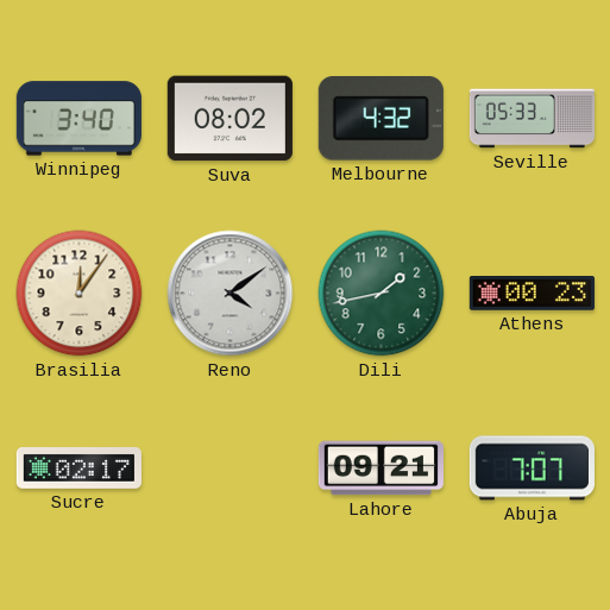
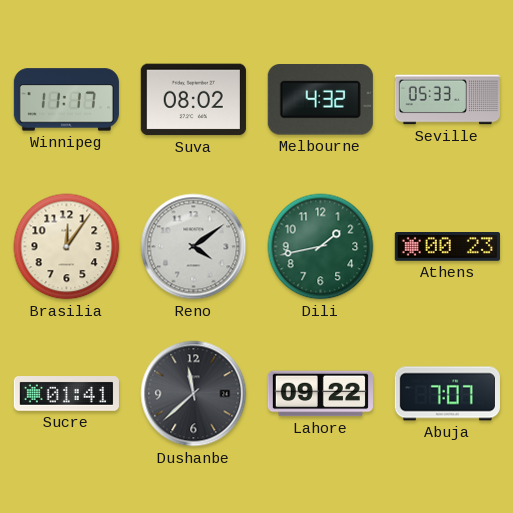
Winnipeg: 3:40 -> 11:17
Sucre: 02:17 -> 01:41
Dushanbe: none -> 11:38
Lahore: 09:21 -> 09:22
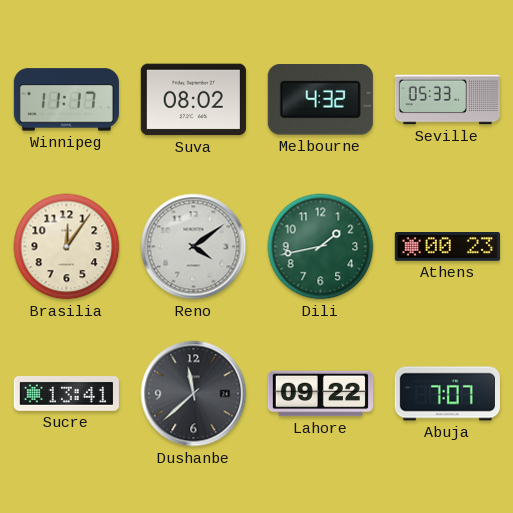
Sucre: 01:41 -> 13:41
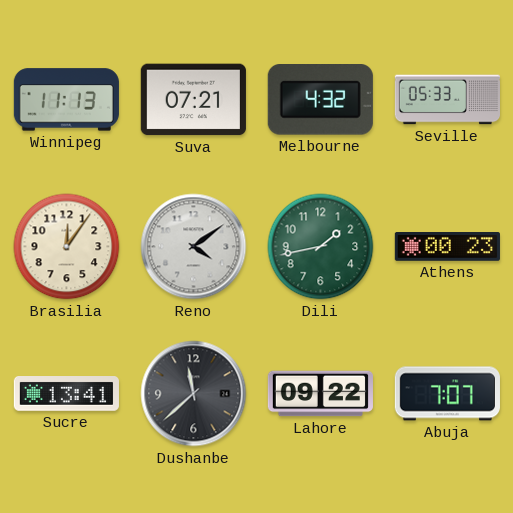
Winnipeg: 11:17 -> 11:13
Suva: 08:02 -> 07:21
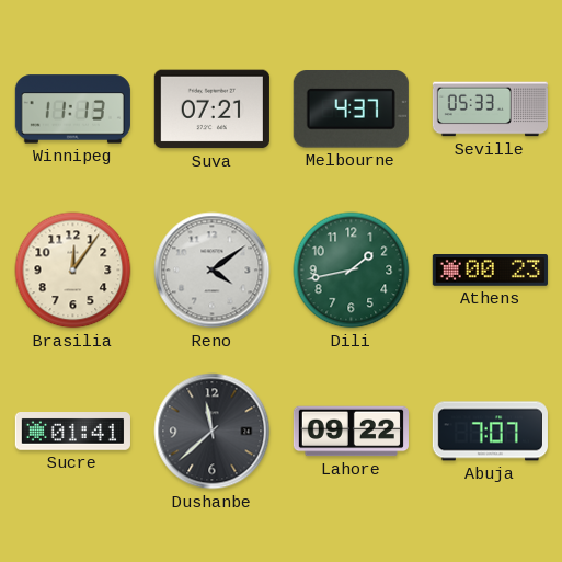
Melbourne: 4:32 -> 4:37
Sucre: 13:41 -> 01:41
